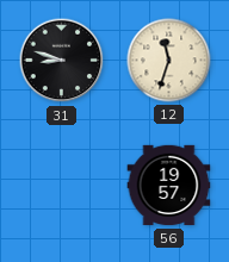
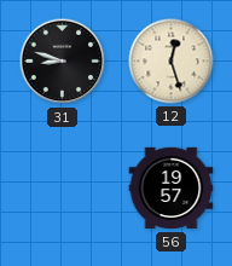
12: 11:33 -> 12:27
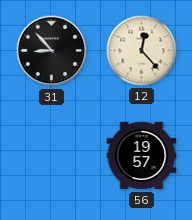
31: 8:48 -> 8:53
12: 12:27 -> 12:23
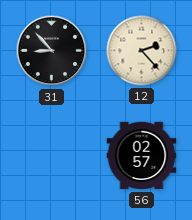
12: 12:23 -> 2:23
56: 19:57 -> 02:57
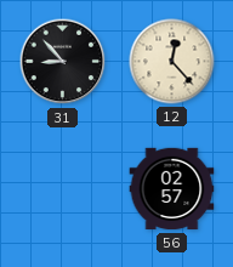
12: 2:23 -> 12:23
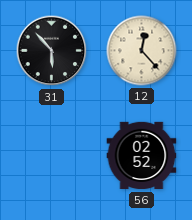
31: 8:53 -> 5:53
56: 02:57 -> 02:52
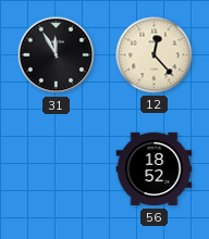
31: 5:53 -> 11:55
56: 02:52 -> 18:52
